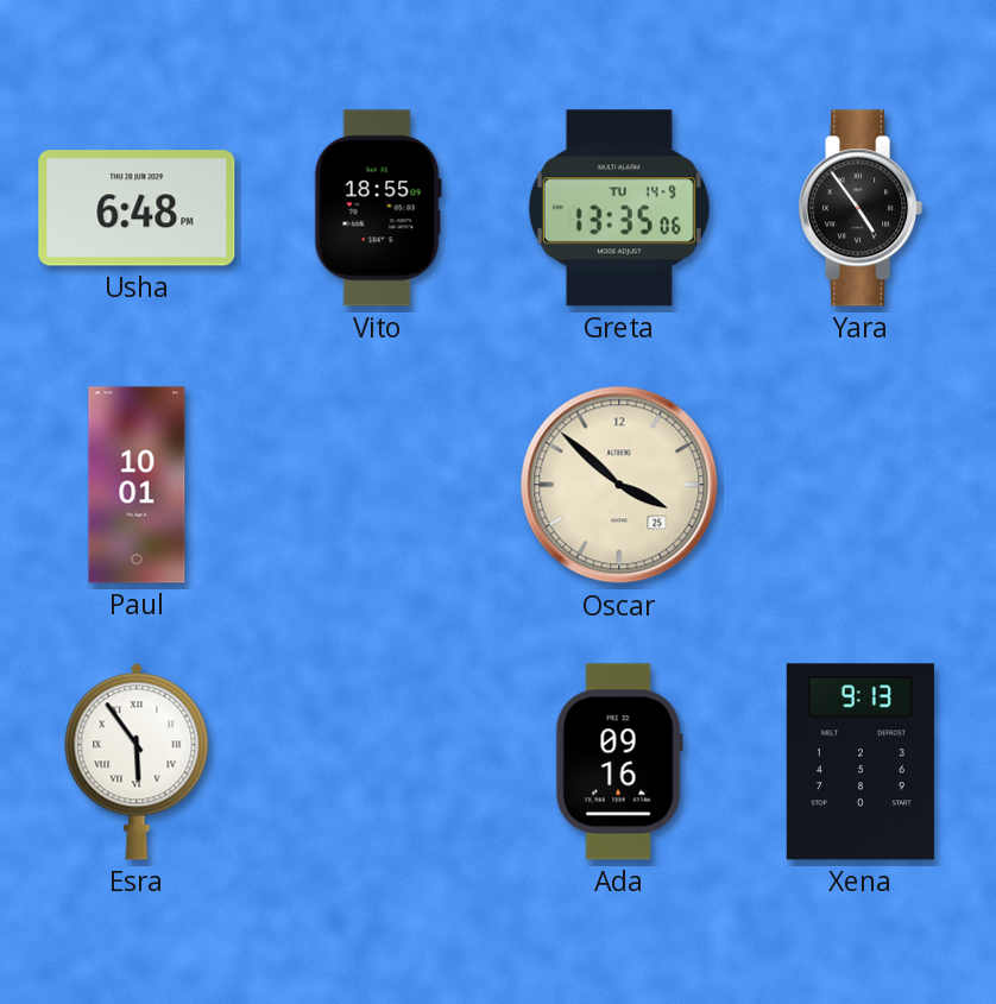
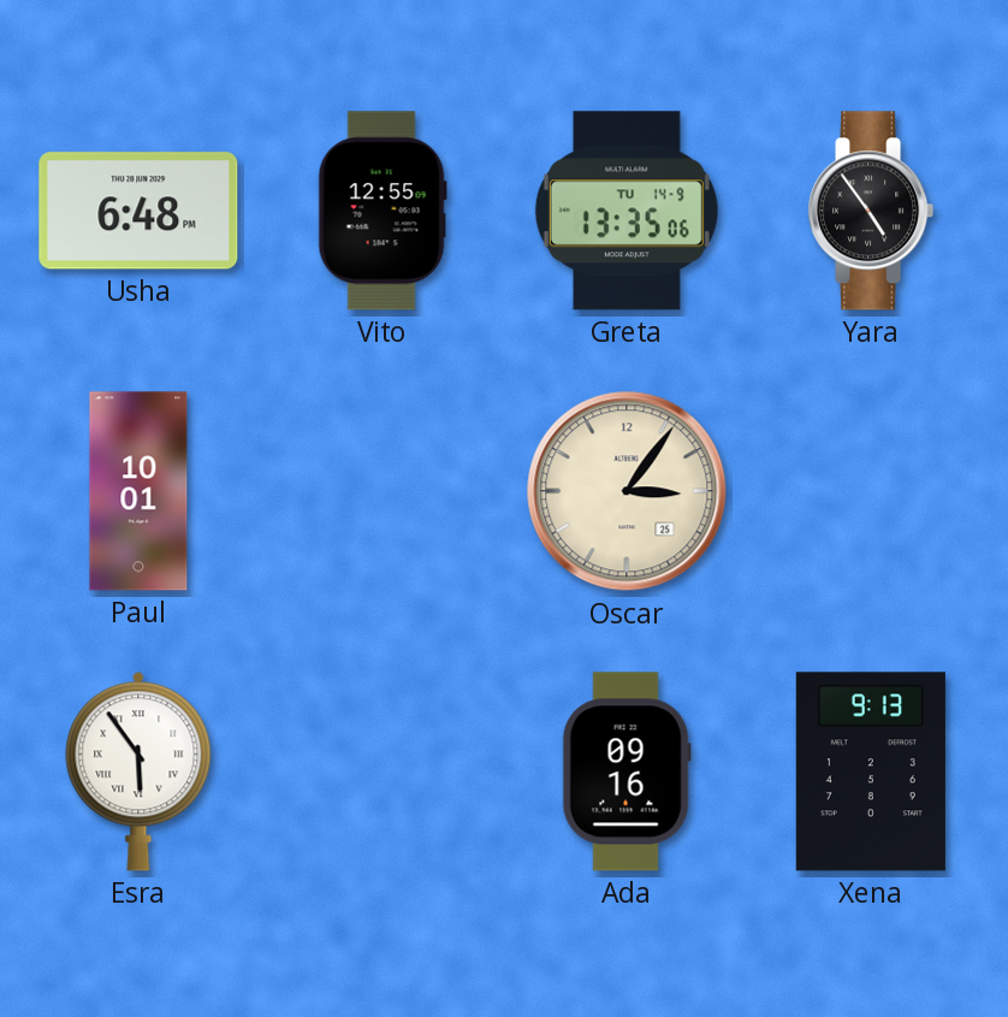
Vito: 18:55 -> 12:55
Oscar: 3:52 -> 3:06
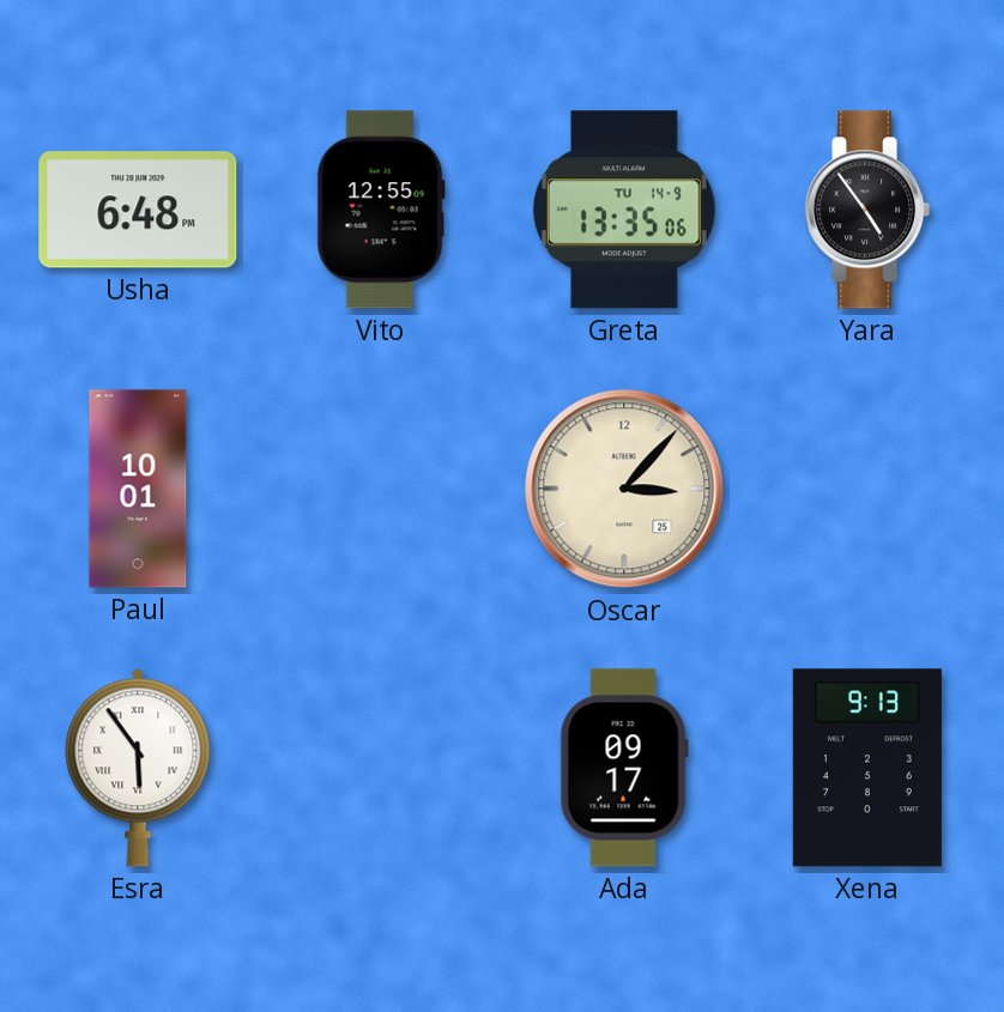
Oscar: 3:06 -> 3:07
Ada: 09:16 -> 09:17
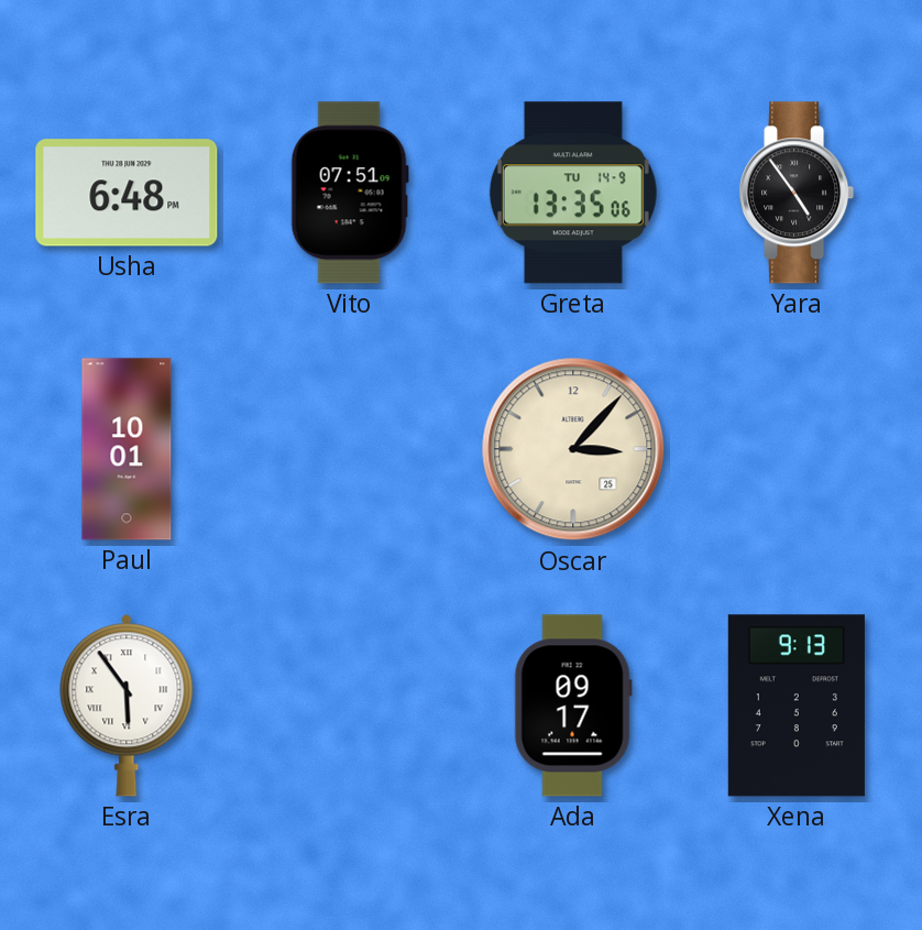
Vito: 12:55 -> 07:51
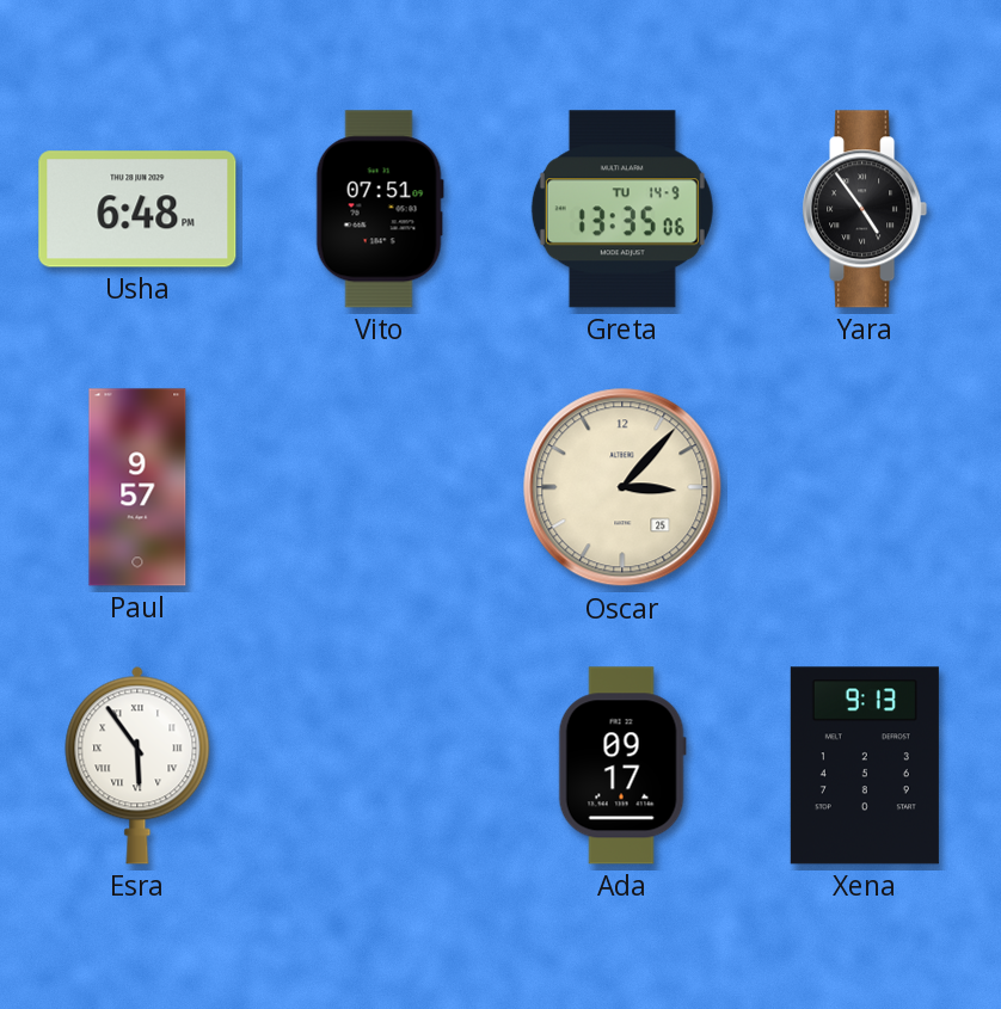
Paul: 10:01 -> 9:57
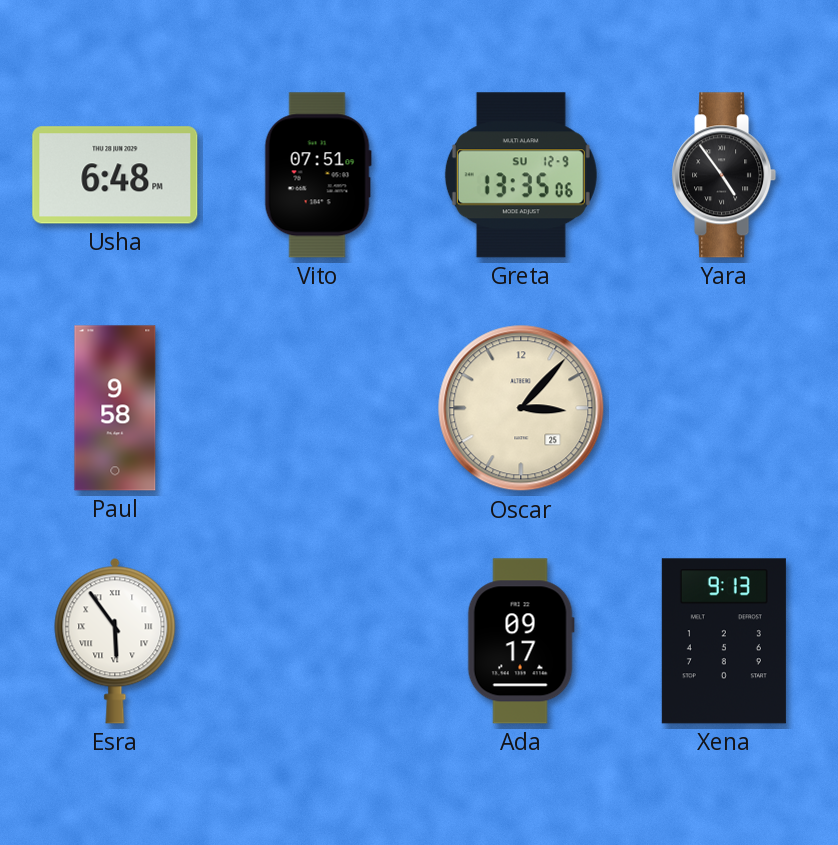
Greta date: TU 14-9 -> SU 12-9
Paul: 9:57 -> 9:58
